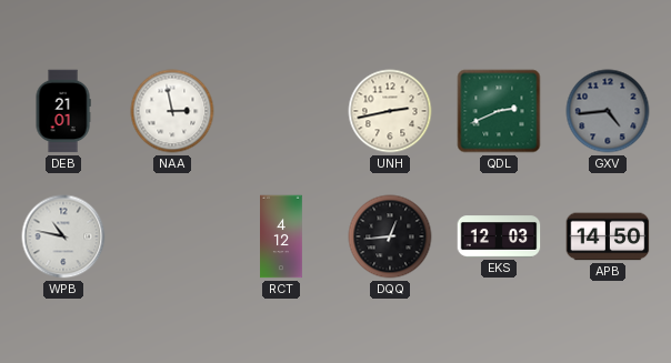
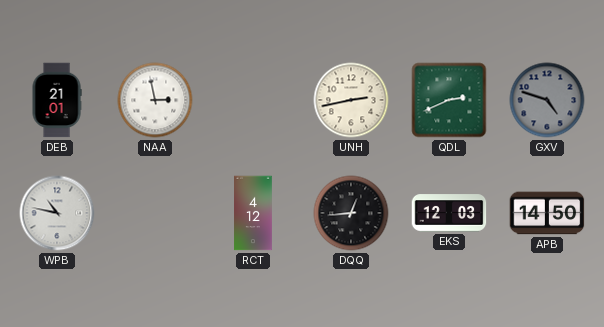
GXV: 4:44 -> 4:48
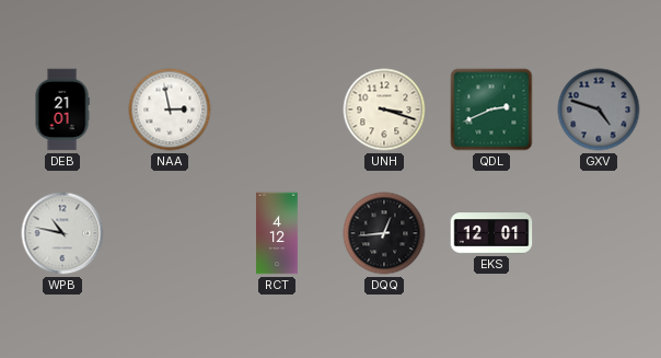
UNH: 2:43 -> 3:18
EKS: 12:03 -> 12:01
APB: 14:50 -> none
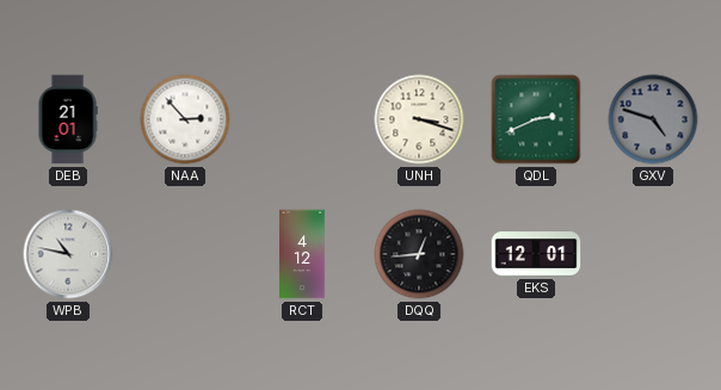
NAA: 2:58 -> 2:53
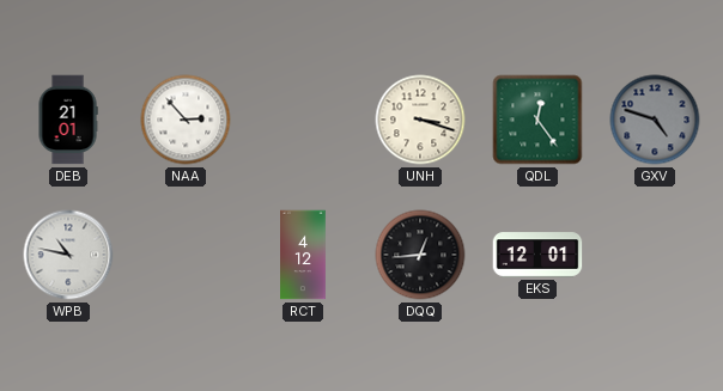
QDL: 2:41 -> 12:24
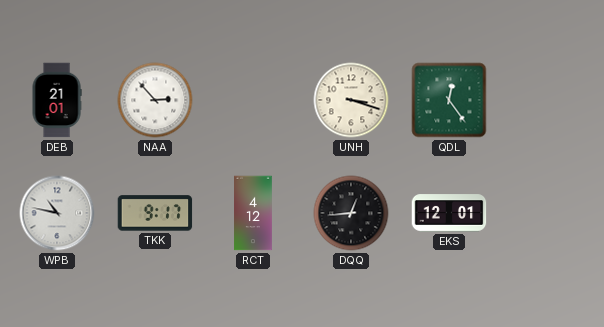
GXV: 4:48 -> none
TKK: none -> 9:17
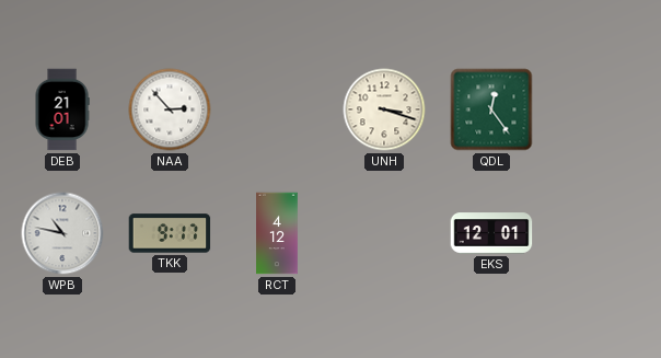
DQQ: 12:44 -> none
